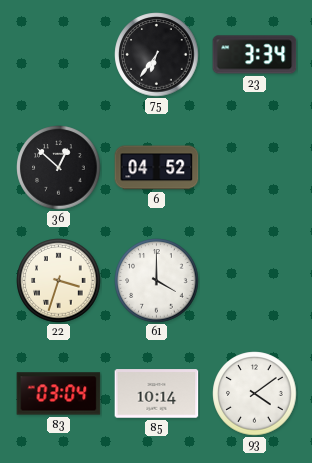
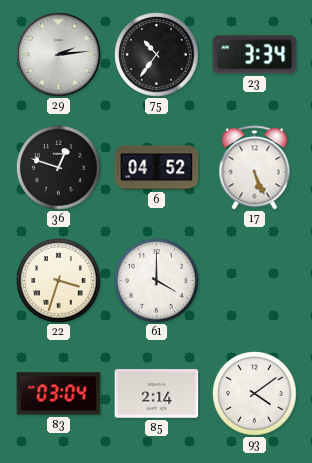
29: none -> 2:14
75: 6:36 -> 10:36
36: 12:52 -> 12:48
17: none -> 5:26
85: 10:14 -> 2:14
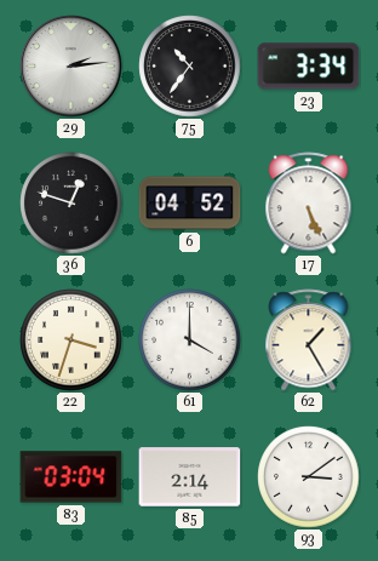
62: none -> 1:25
93: 4:09 -> 3:09
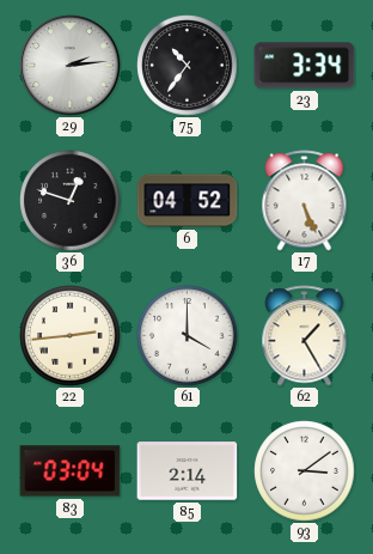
22: 3:33 -> 2:44
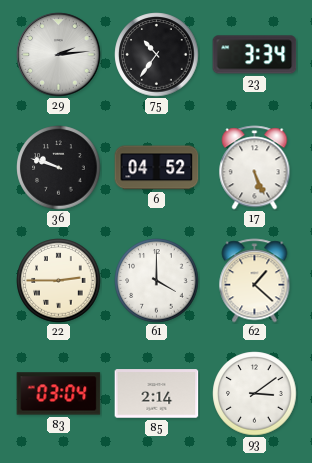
36: 12:48 -> 9:48
22: 2:44 -> 2:45
62: 1:25 -> 1:22
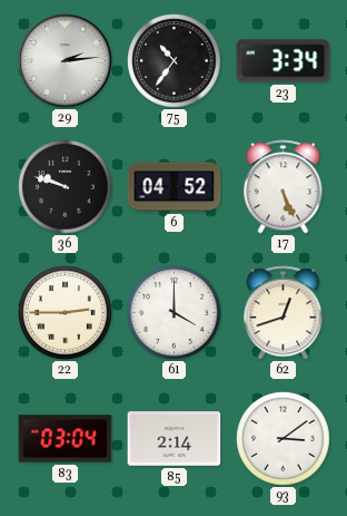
62: 1:22 -> 12:42
